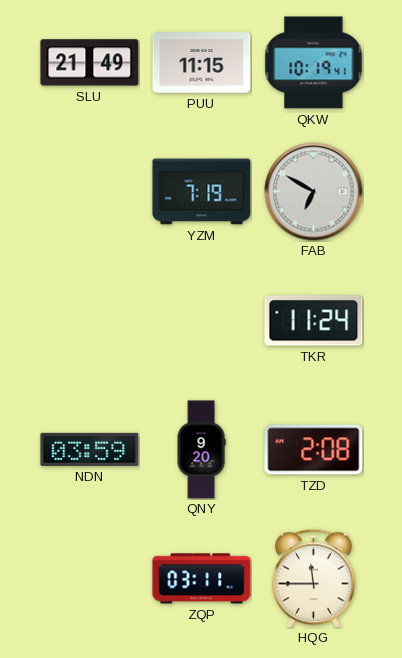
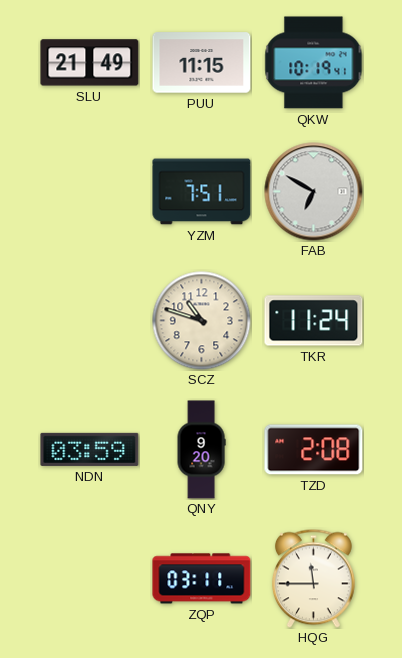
YZM: 7:19 -> 7:51
SCZ: none -> 10:48
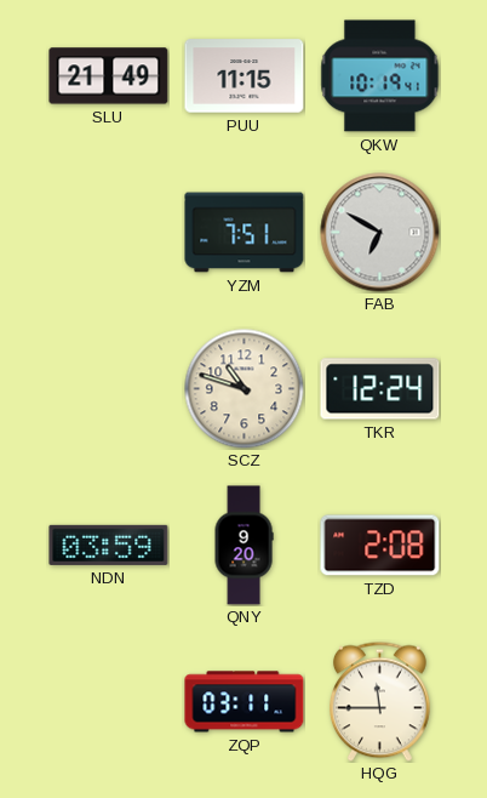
TKR: 11:24 -> 12:24
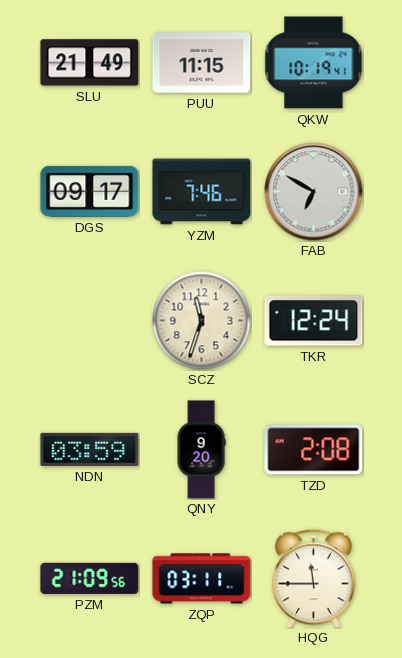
DGS: none -> 09:17
YZM: 7:51 -> 7:46
SCZ: 10:48 -> 11:33
PZM: none -> 21:09
